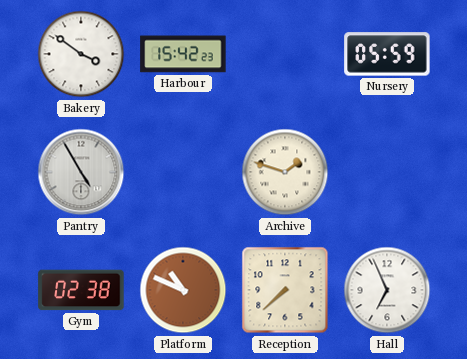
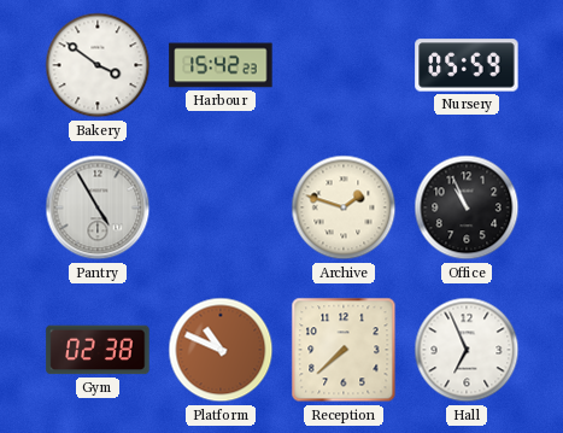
Office: none -> 10:56
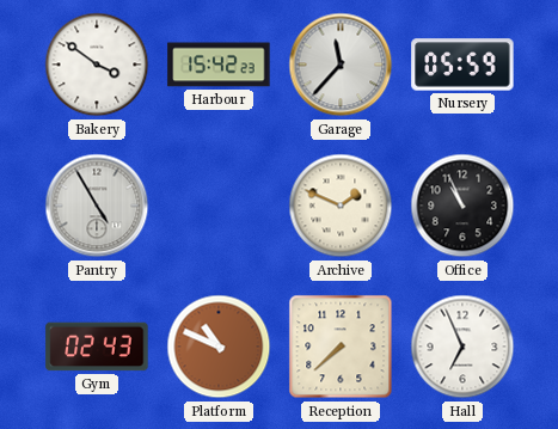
Garage: none -> 11:37
Archive: 1:48 -> 1:49
Gym: 02:38 -> 02:43
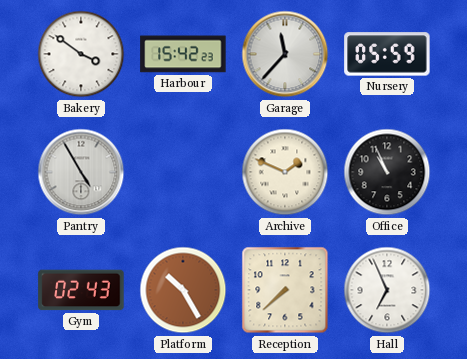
Platform: 10:49 -> 10:25
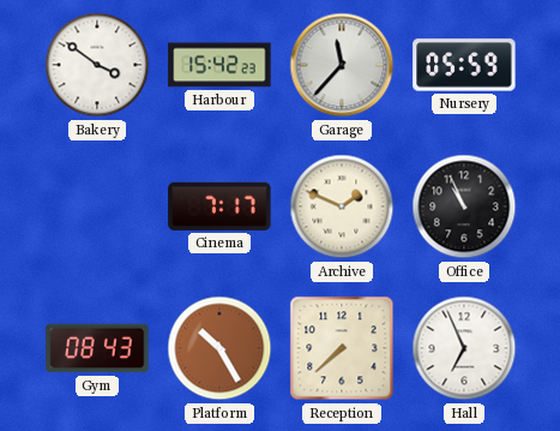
Pantry: 4:55 -> none
Cinema: none -> 7:17
Gym: 02:43 -> 08:43
